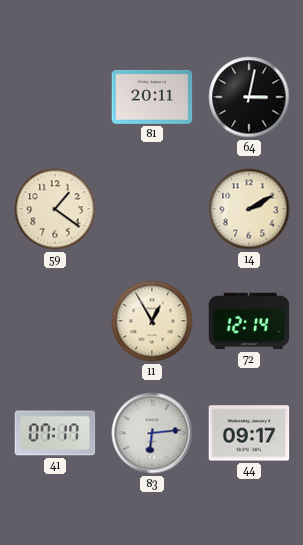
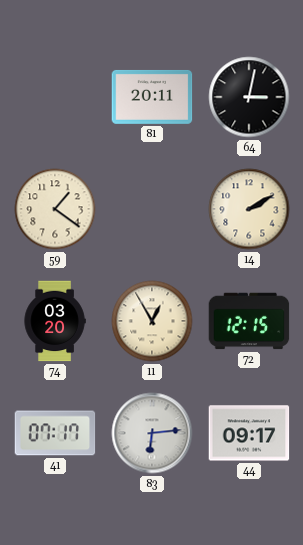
74: none -> 03:20
72: 12:14 -> 12:15
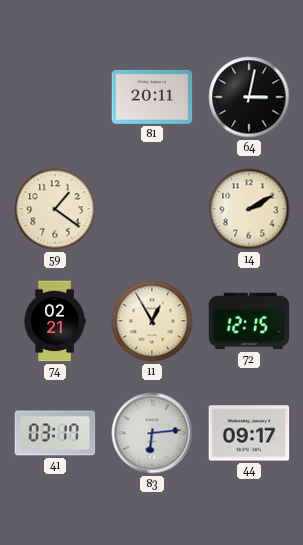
74: 03:20 -> 02:21
41: 07:17 -> 03:17
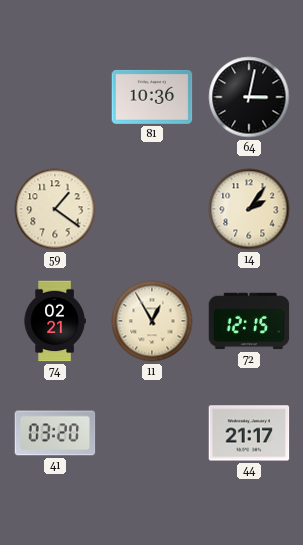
81: 20:11 -> 10:36
14: 2:10 -> 2:06
41: 03:17 -> 03:20
83: 6:14 -> none
44: 09:17 -> 21:17
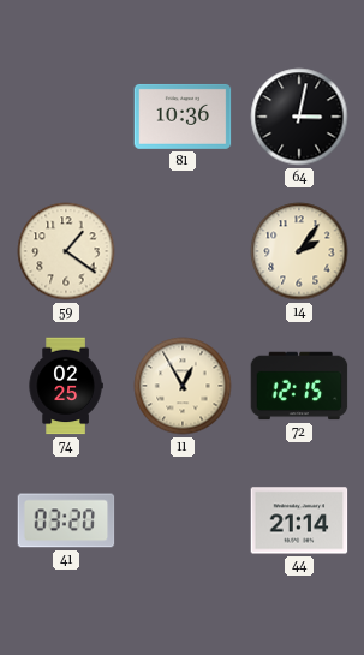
74: 02:21 -> 02:25
44: 21:17 -> 21:14
